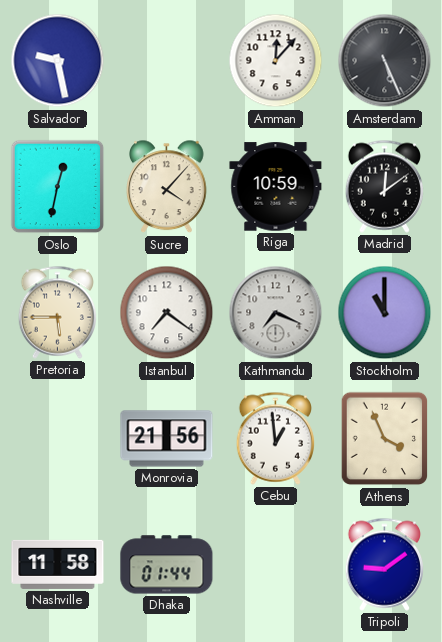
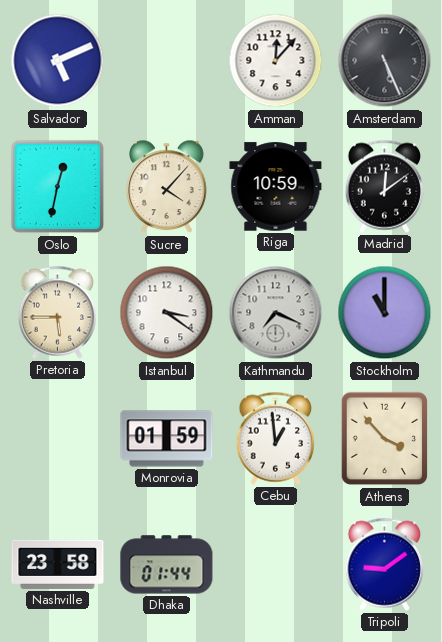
Salvador: 9:28 -> 5:11
Istanbul: 7:21 -> 3:21
Monrovia: 21:56 -> 01:59
Athens: 3:56 -> 3:53
Nashville: 11:58 -> 23:58
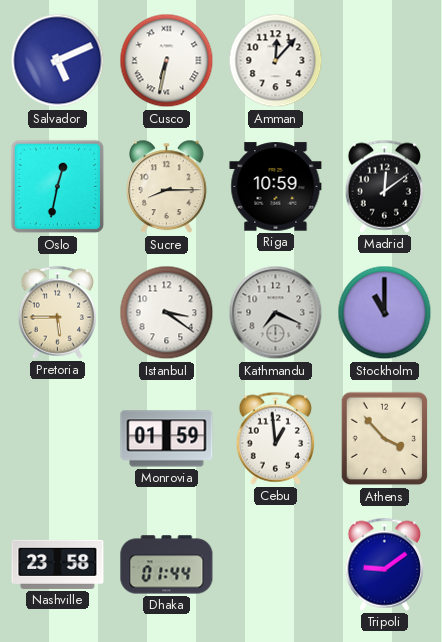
Cusco: none -> 6:32
Amsterdam: 5:26 -> none
Sucre: 4:07 -> 8:15
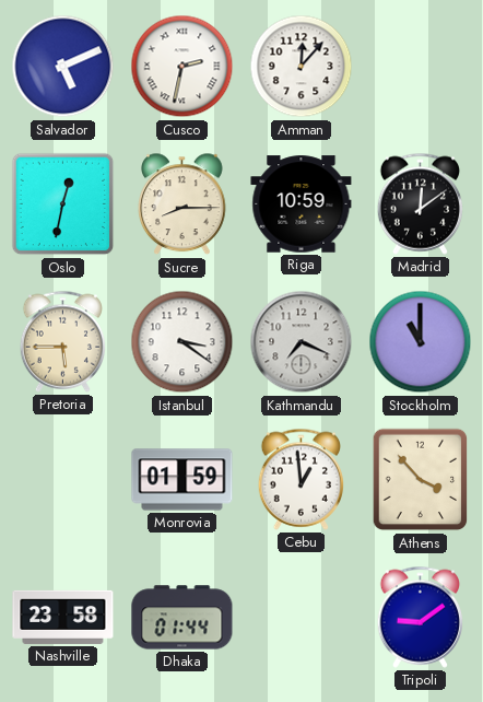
Cusco: 6:32 -> 2:32
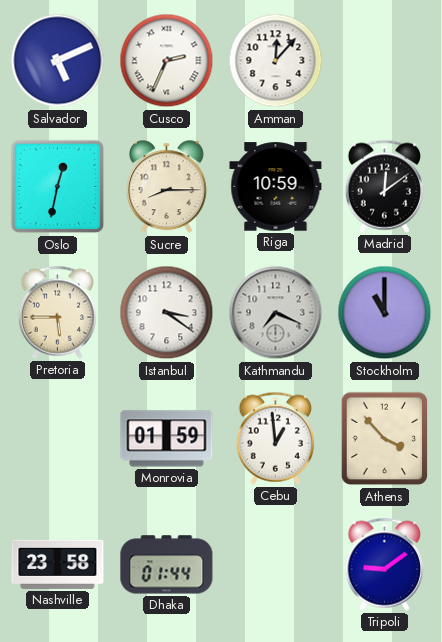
Cusco: 2:32 -> 2:34
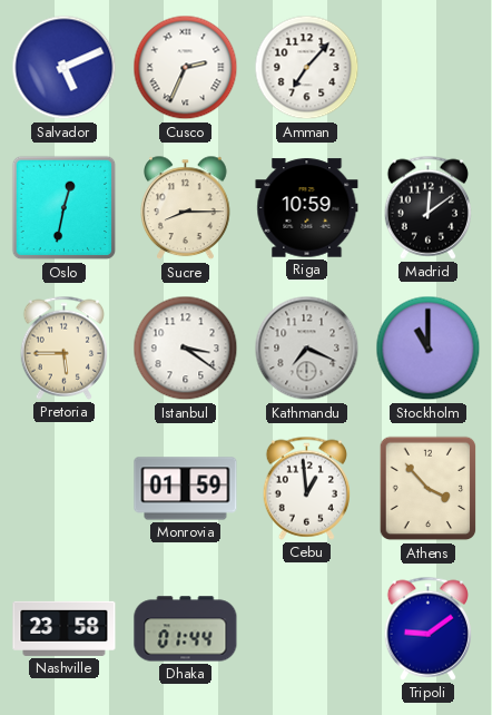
Amman: 12:07 -> 7:07
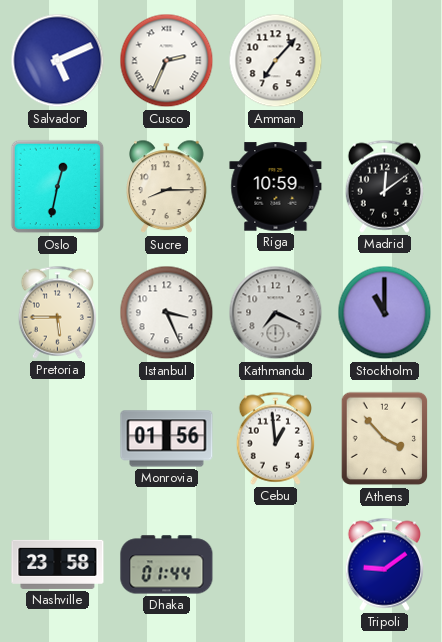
Istanbul: 3:21 -> 3:26
Monrovia: 01:59 -> 01:56
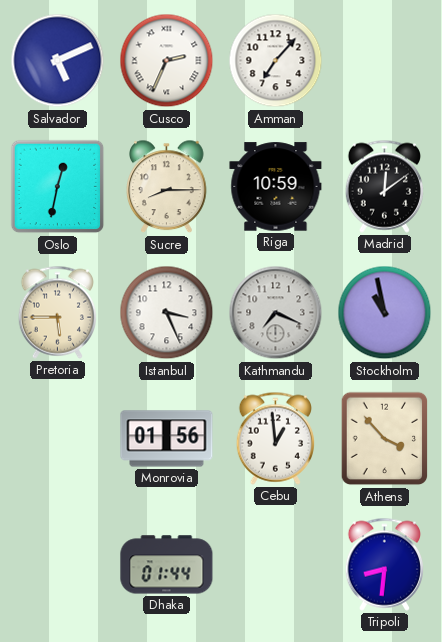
Stockholm: 11:00 -> 10:58
Nashville: 23:58 -> none
Tripoli: 9:09 -> 8:31
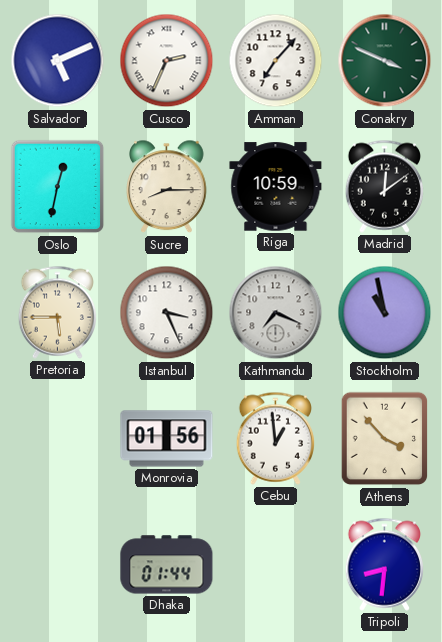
Conakry: none -> 3:49
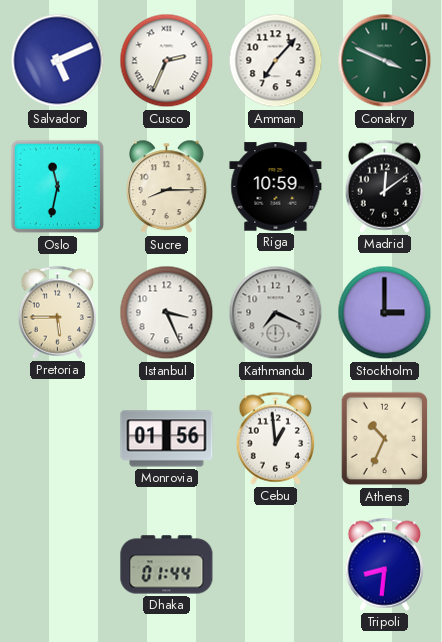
Oslo: 12:32 -> 11:32
Stockholm: 10:58 -> 3:00
Athens: 3:53 -> 10:34
